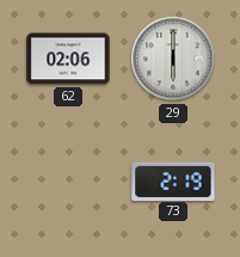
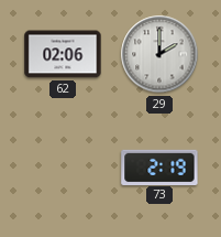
29: 6:00 -> 2:00
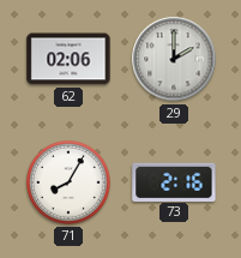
71: none -> 8:05
73: 2:19 -> 2:16
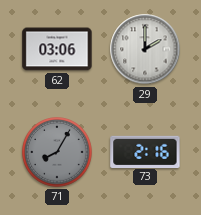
62: 02:06 -> 03:06
71 dial: white -> grey
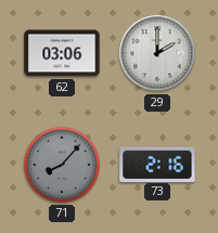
71: 8:05 -> 8:07
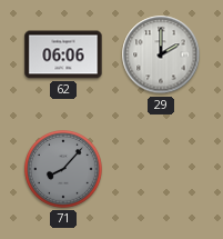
62: 03:06 -> 06:06
73: 2:16 -> none
